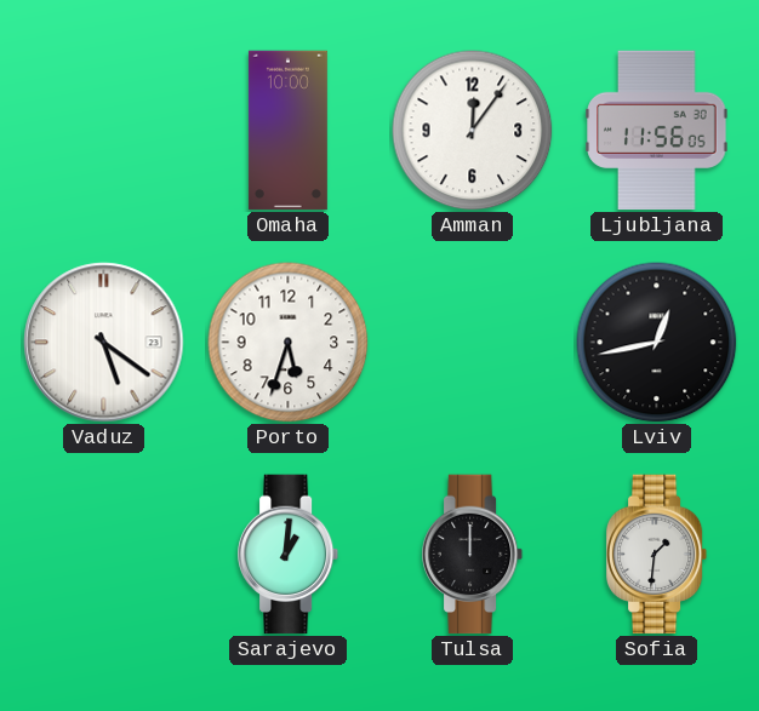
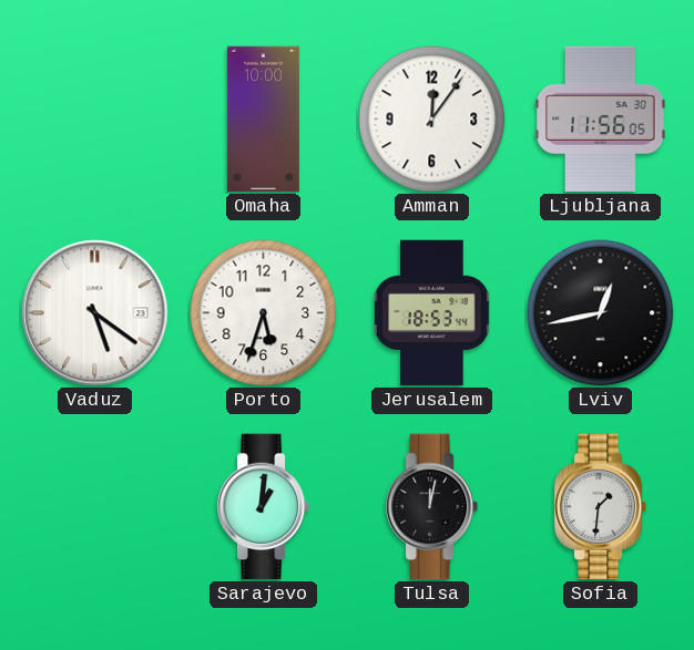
Jerusalem: none -> 18:53
Tulsa: 12:00 -> 12:02
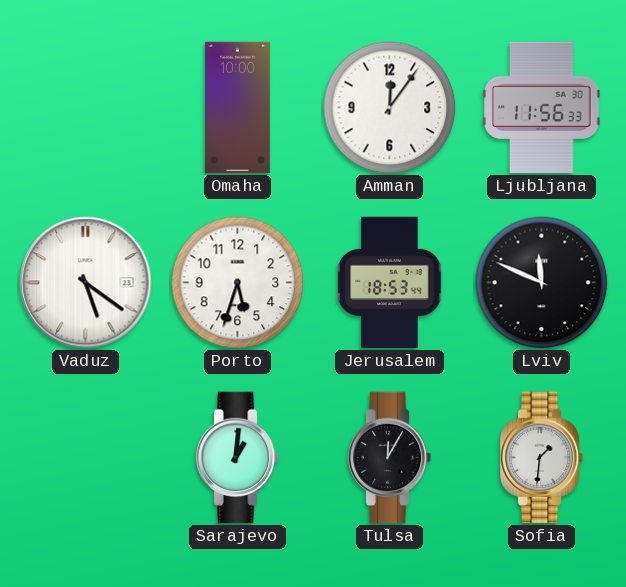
Ljubljana: 11:56:05 -> 11:56:33
Lviv: 12:43 -> 11:49
Tulsa: 12:02 -> 12:05
